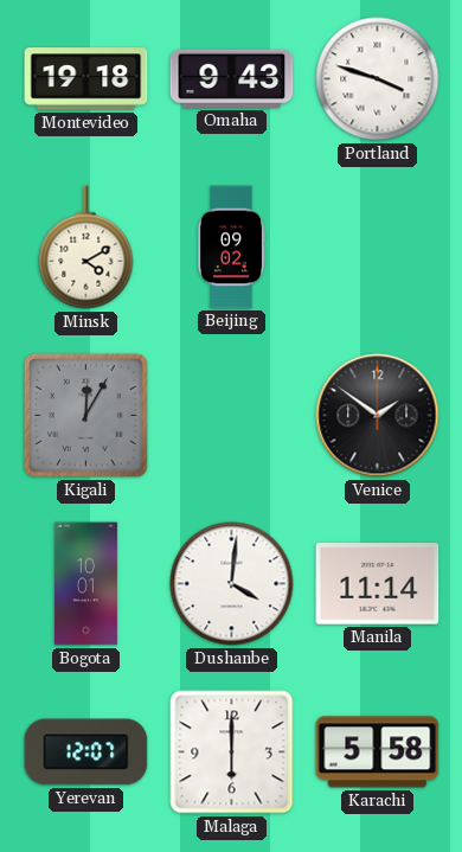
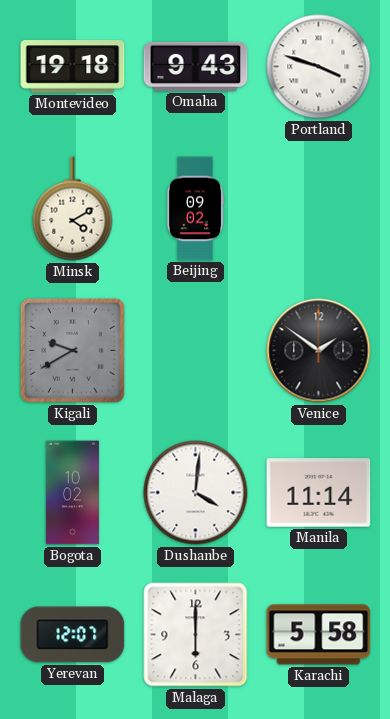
Kigali: 12:05 -> 9:40
Bogota: 10:01 -> 10:02
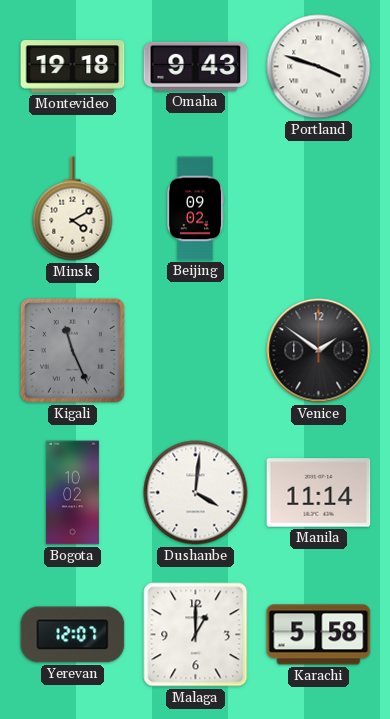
Kigali: 9:40 -> 11:26
Malaga: 6:00 -> 1:00
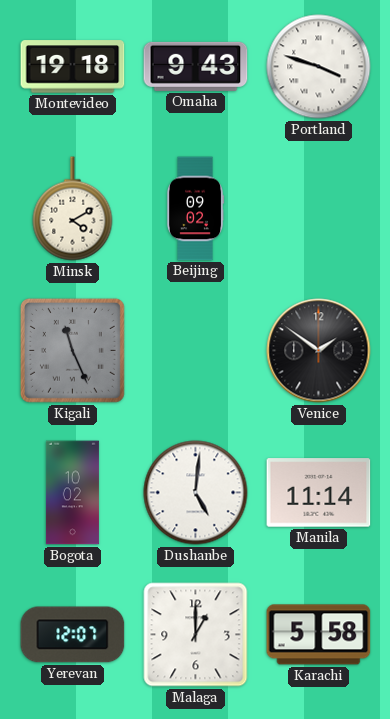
Dushanbe: 4:01 -> 5:01
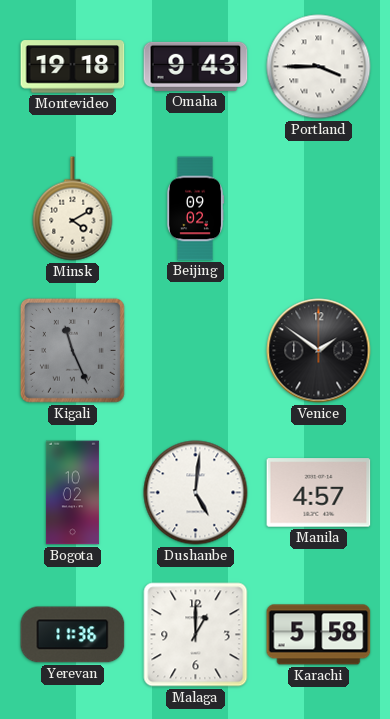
Portland: 3:48 -> 3:45
Manila: 11:14 -> 4:57
Yerevan: 12:07 -> 11:36
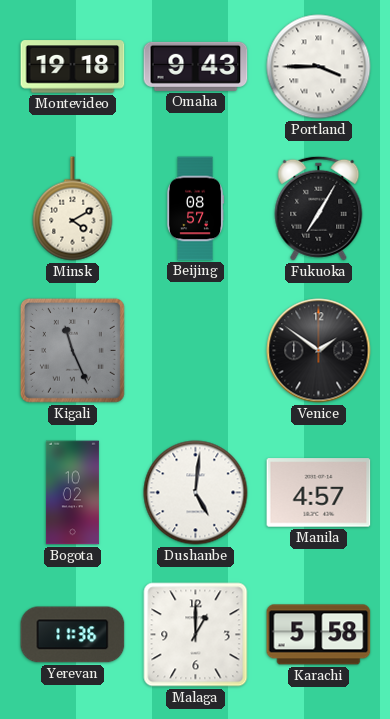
Beijing: 09:02 -> 08:57
Fukuoka: none -> 7:05
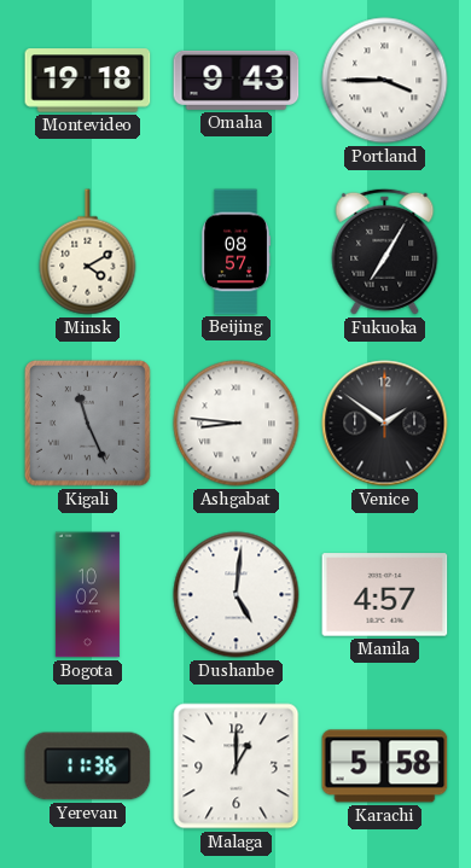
Ashgabat: none -> 8:46
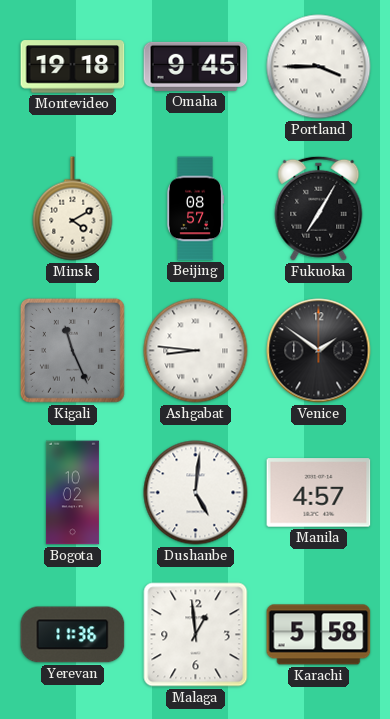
Omaha: 9:43 -> 9:45
Malaga: 1:00 -> 12:59
